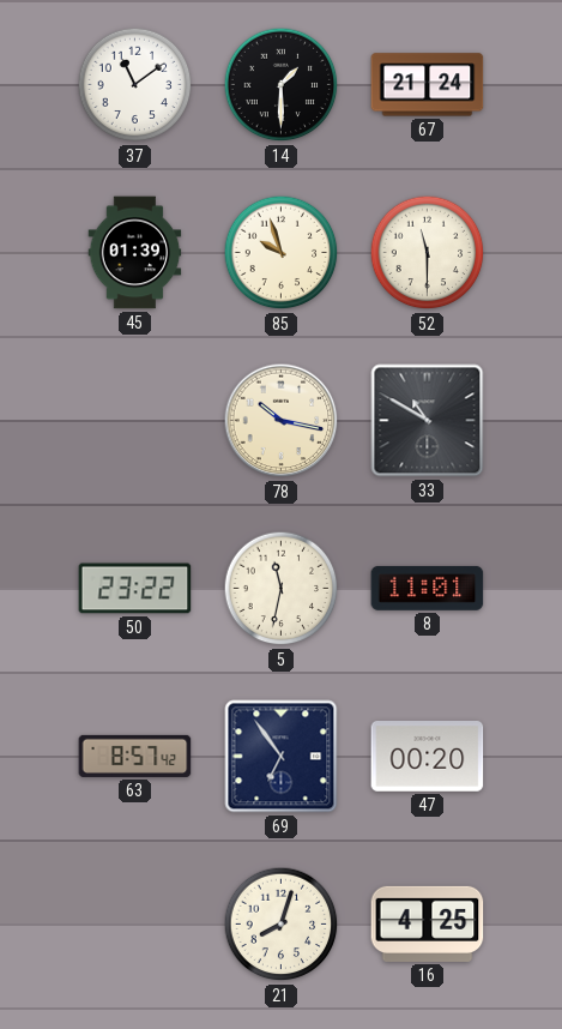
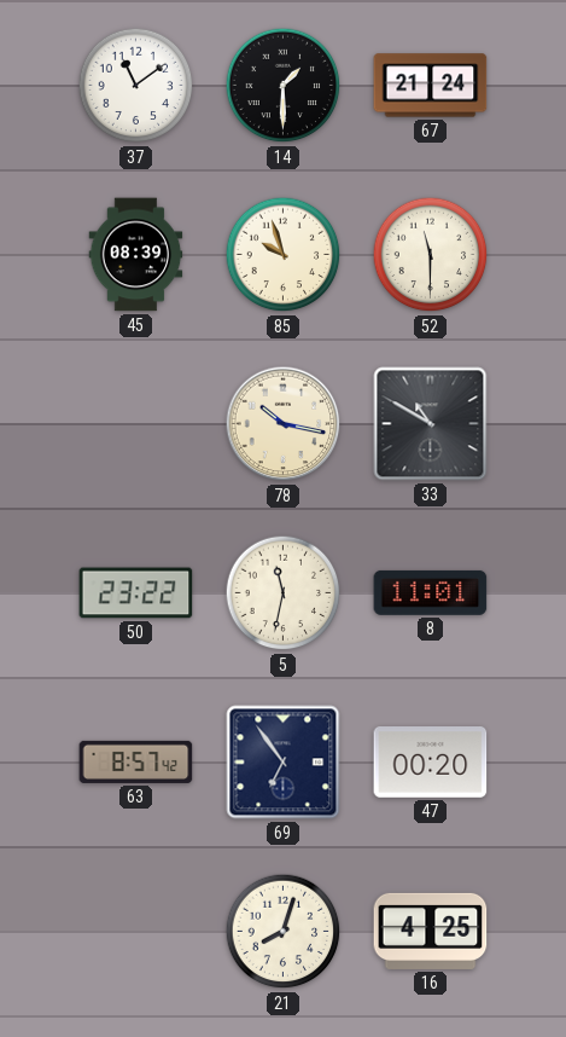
45: 01:39 -> 08:39
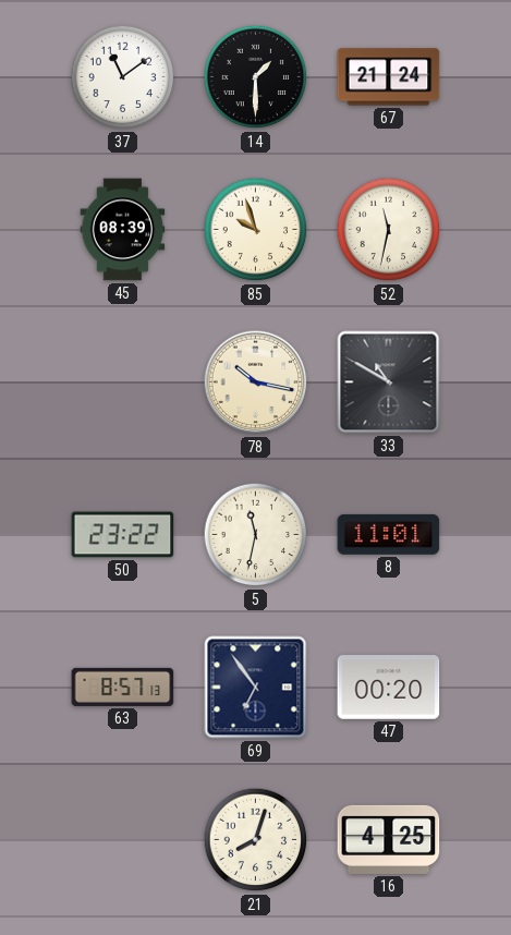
52: 11:30 -> 11:32
63: 8:57:42 -> 8:57:13
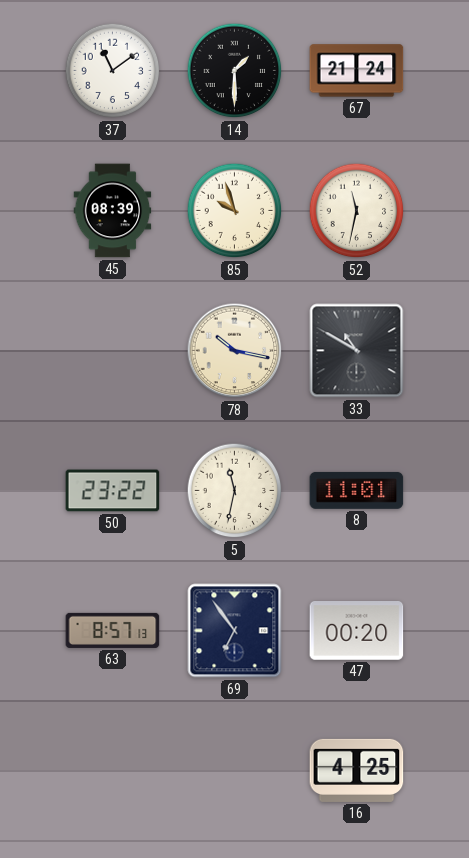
21: 8:03 -> none
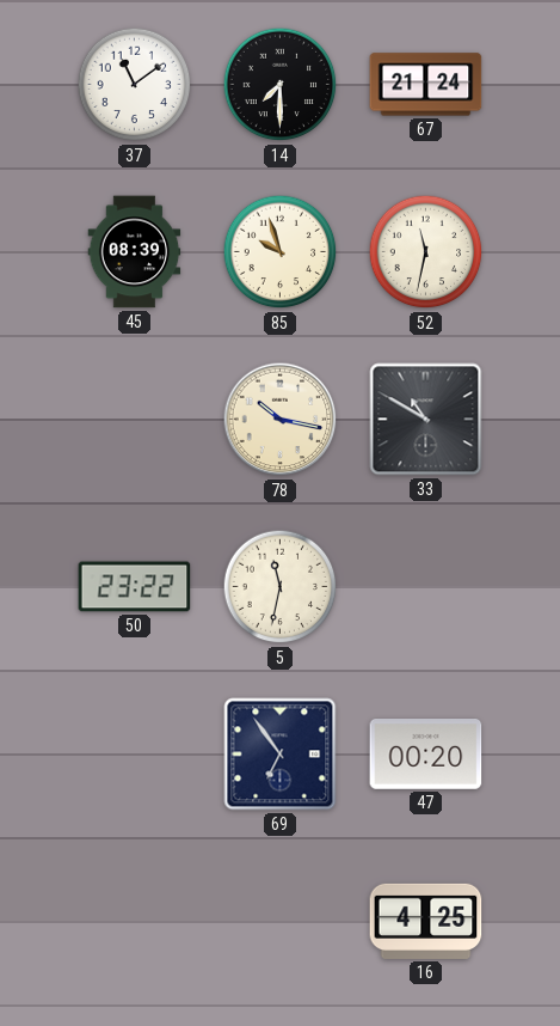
14: 1:30 -> 7:30
8: 11:01 -> none
63: 8:57 -> none
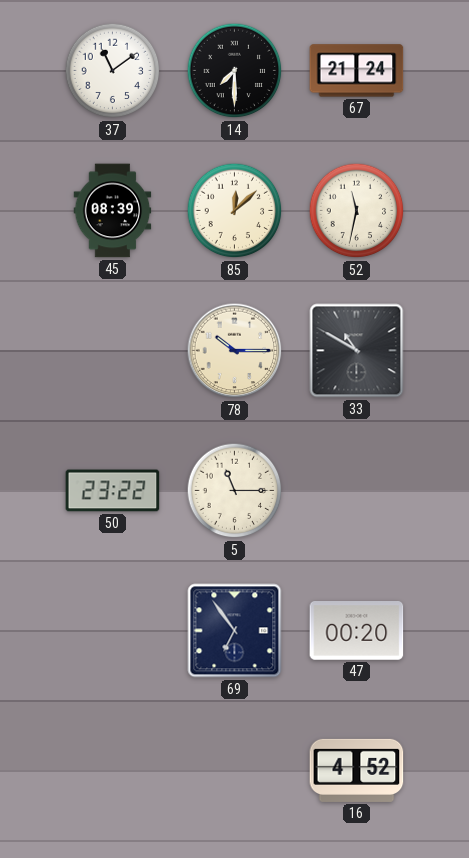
85: 9:57 -> 12:08
78: 10:17 -> 10:15
5: 11:32 -> 11:15
16: 4:25 -> 4:52
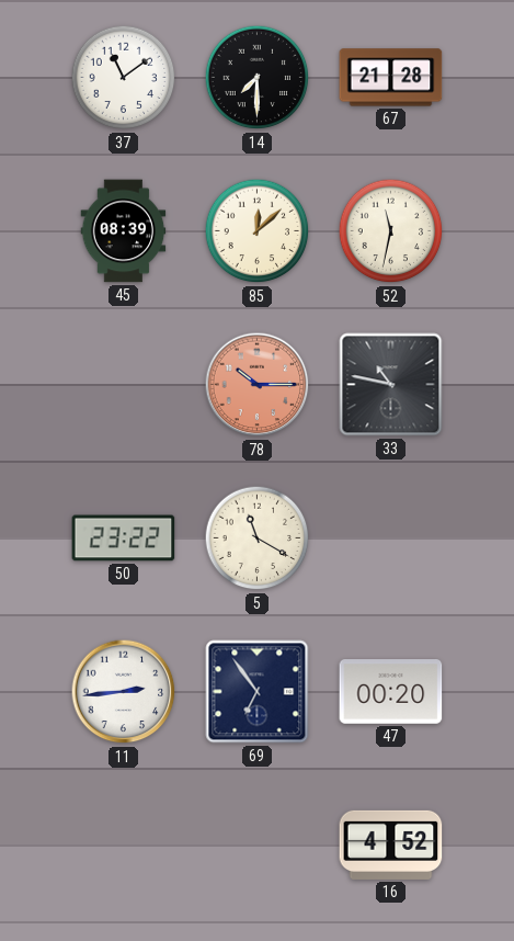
67: 21:24 -> 21:28
78 dial: cream -> salmon
33: 10:50 -> 10:47
5: 11:15 -> 11:20
11: none -> 2:44
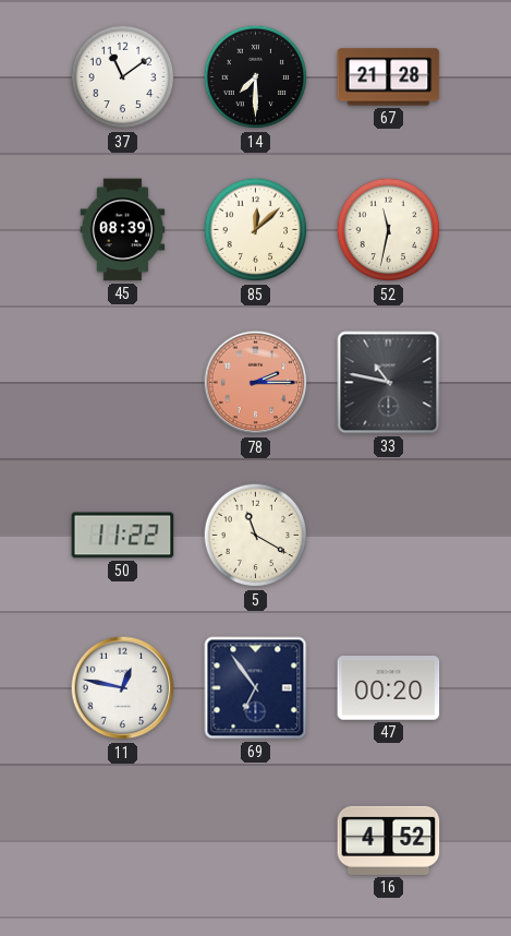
78: 10:15 -> 2:15
50: 23:22 -> 11:22
11: 2:44 -> 12:47
